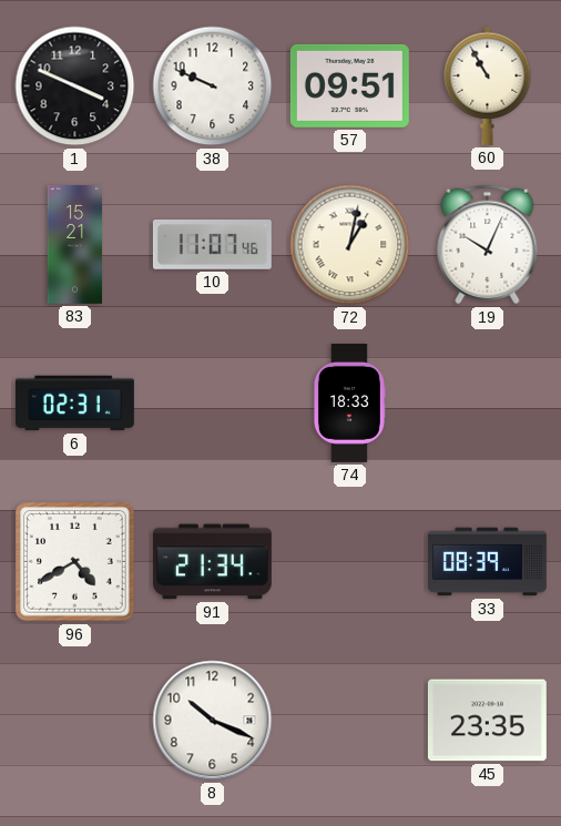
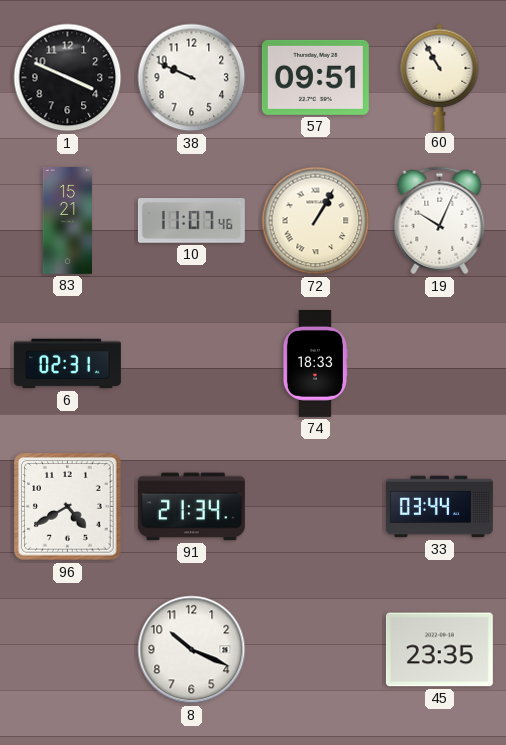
72: 1:02 -> 1:05
33: 08:39 -> 03:44
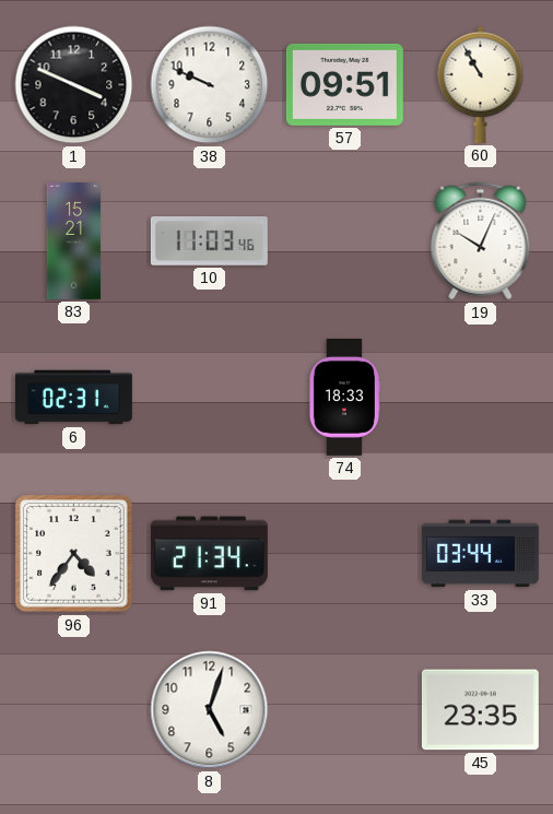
10: 11:07 -> 11:03
72: 1:05 -> none
96: 4:40 -> 4:36
8: 10:19 -> 5:03
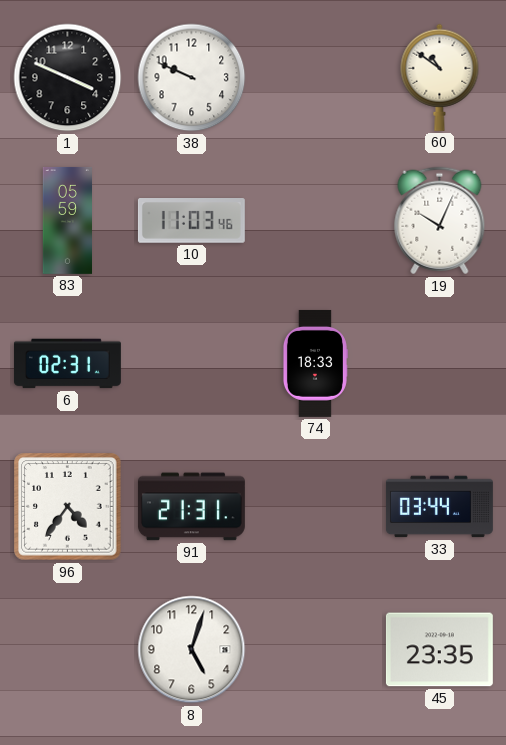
57: 09:51 -> none
60: 10:55 -> 10:51
83: 15:21 -> 05:59
91: 21:34 -> 21:31
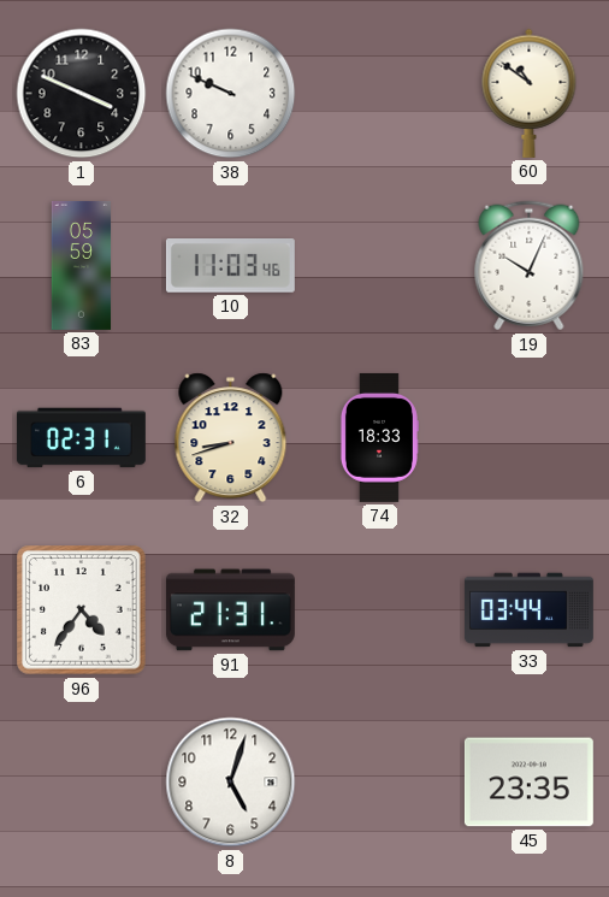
32: none -> 8:42
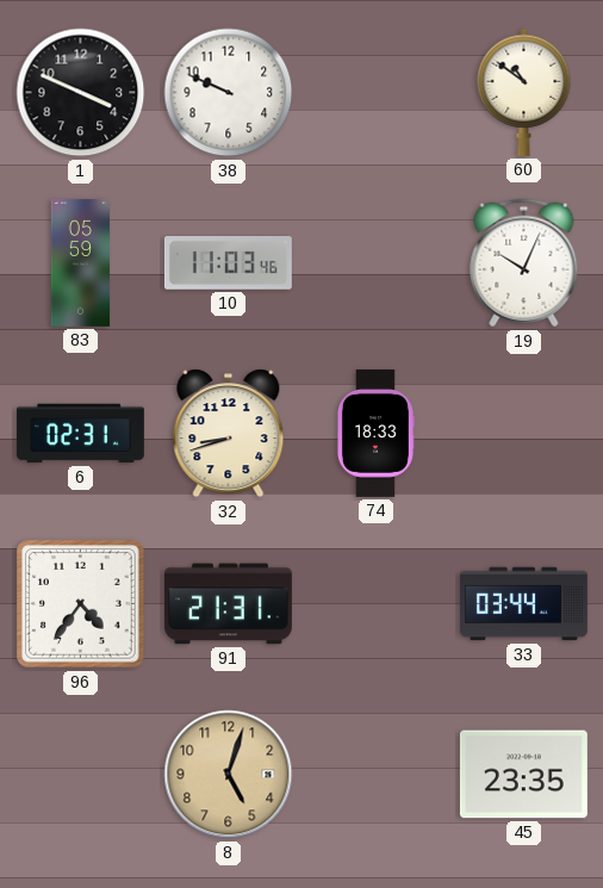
8 dial: white -> champagne
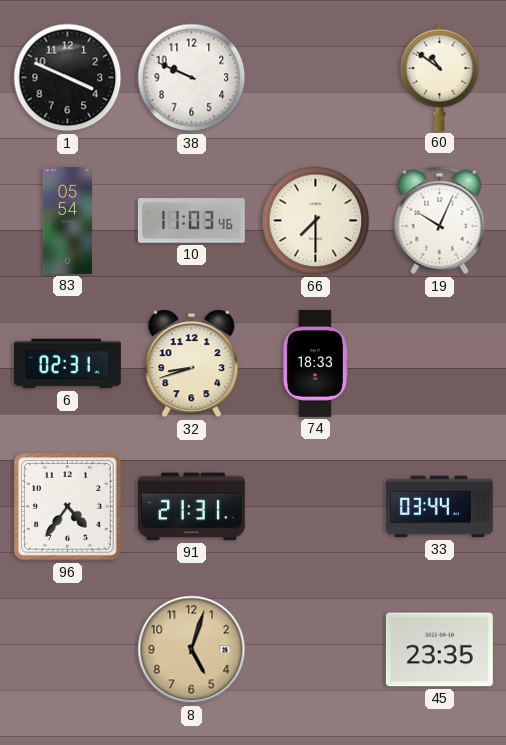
83: 05:59 -> 05:54
66: none -> 7:30
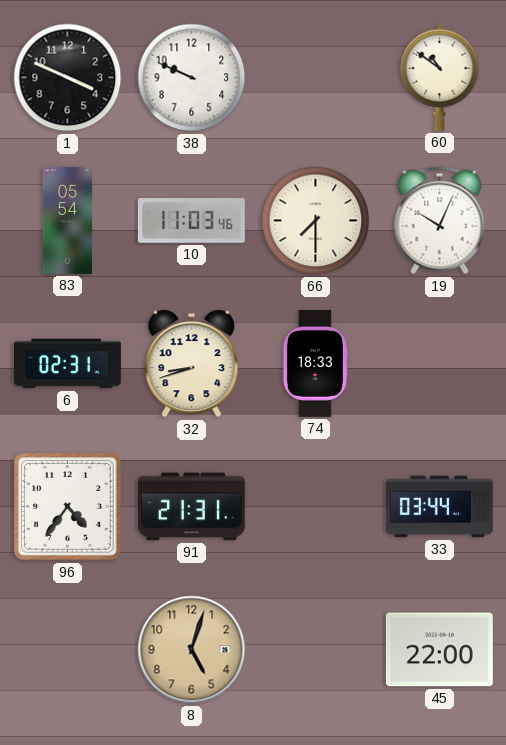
45: 23:35 -> 22:00
